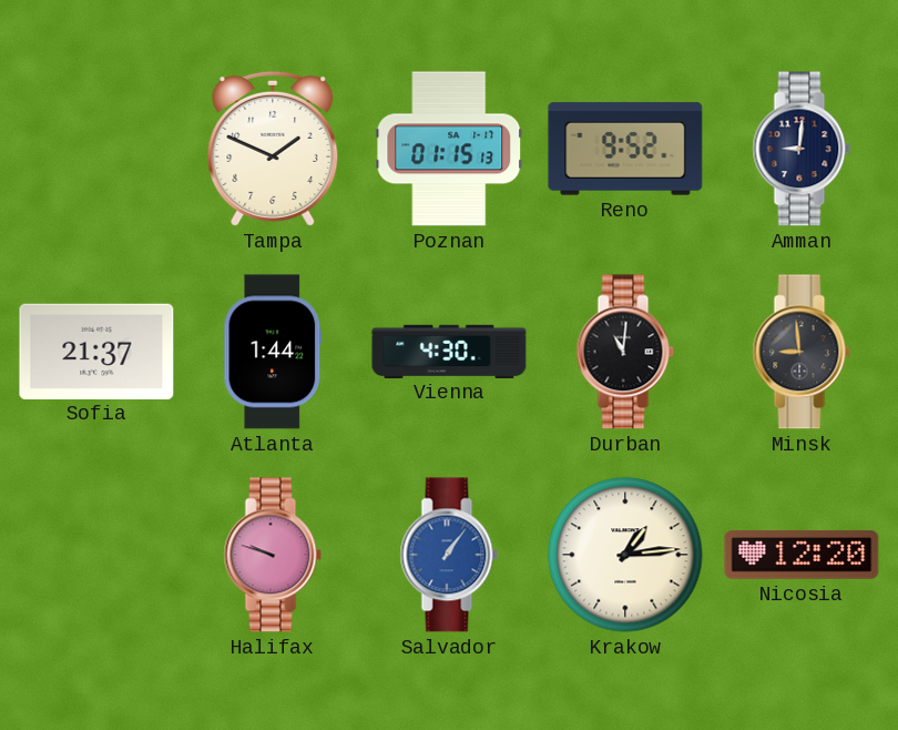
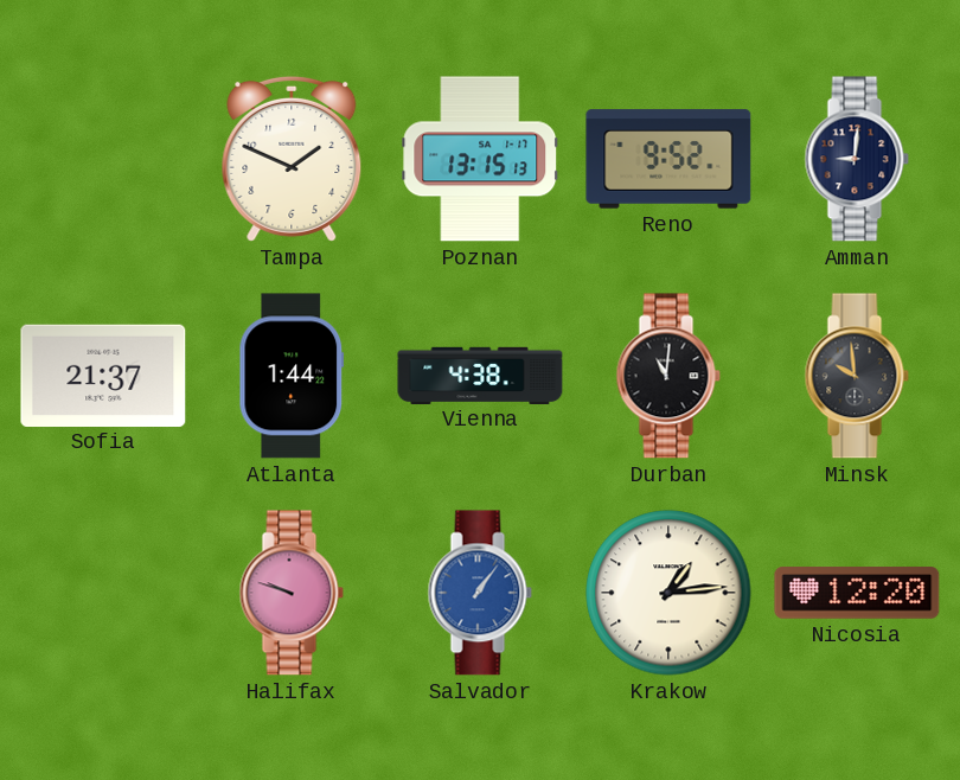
Poznan: 01:15 -> 13:15
Vienna: 4:30 -> 4:38
Minsk: 8:59 -> 9:59
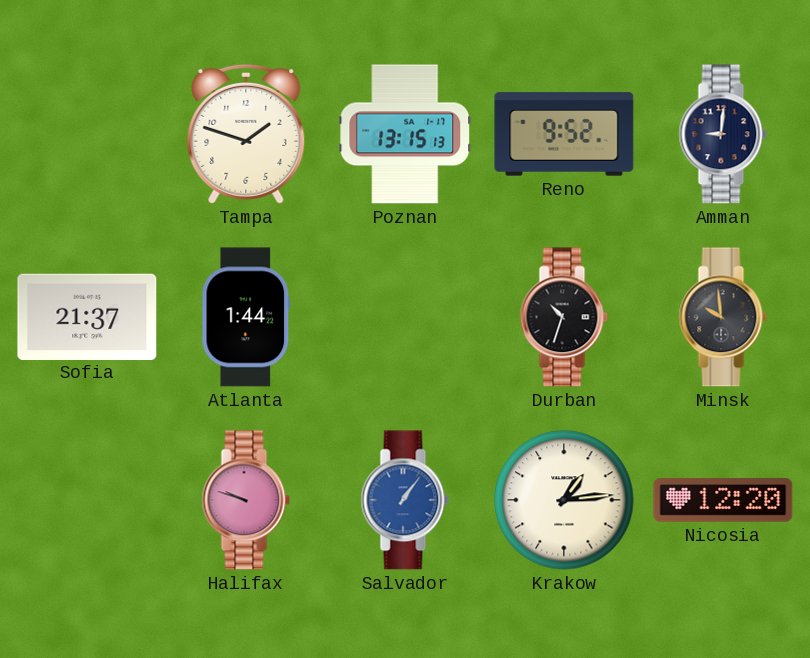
Tampa: 1:49 -> 1:48
Vienna: 4:38 -> none
Durban: 11:01 -> 10:33
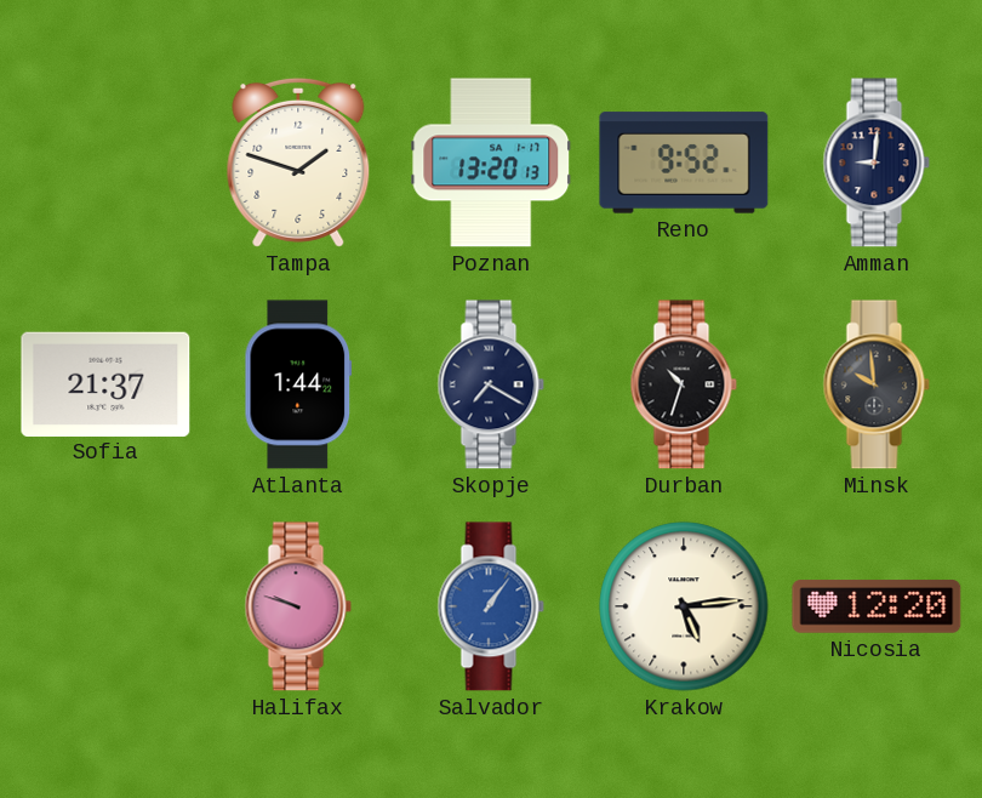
Poznan: 13:15 -> 13:20
Skopje: none -> 7:20
Krakow: 1:14 -> 5:14
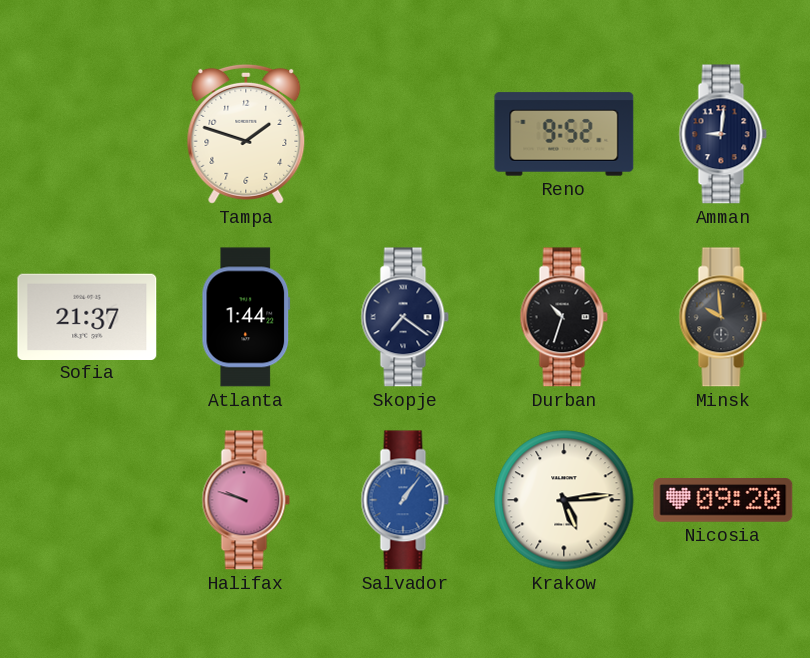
Poznan: 13:20 -> none
Skopje: 7:20 -> 7:21
Nicosia: 12:20 -> 09:20
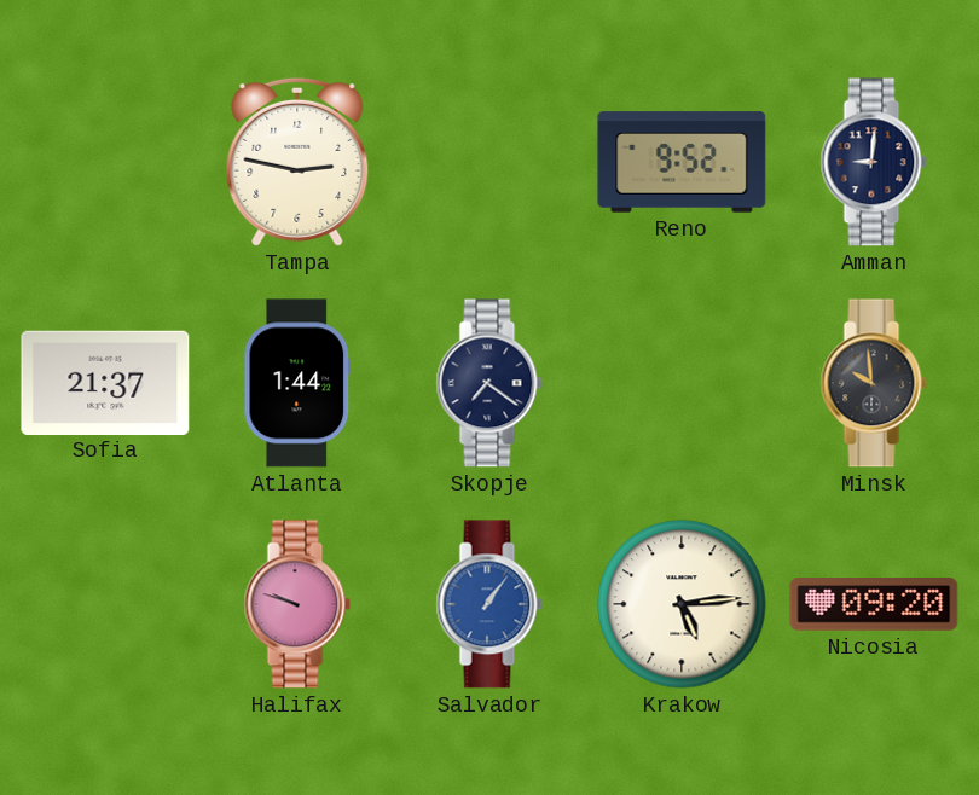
Tampa: 1:48 -> 2:47
Durban: 10:33 -> none
